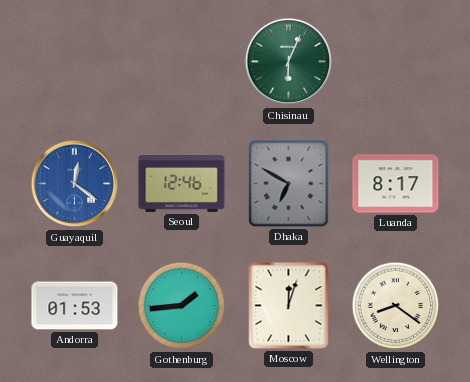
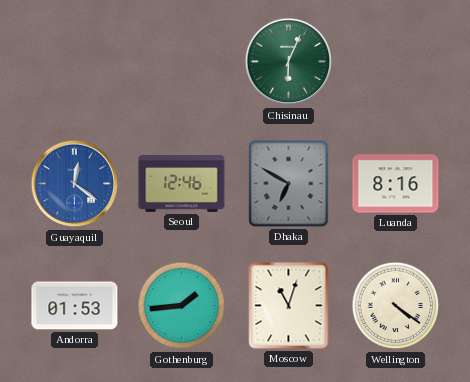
Luanda: 8:17 -> 8:16
Moscow: 12:03 -> 11:03
Wellington: 8:21 -> 4:21
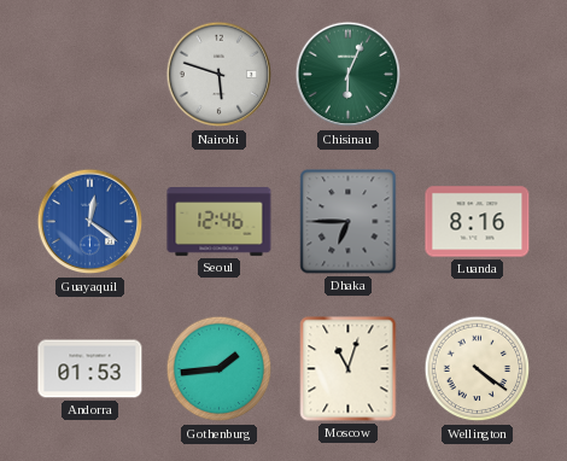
Nairobi: none -> 5:48
Dhaka: 6:50 -> 6:45
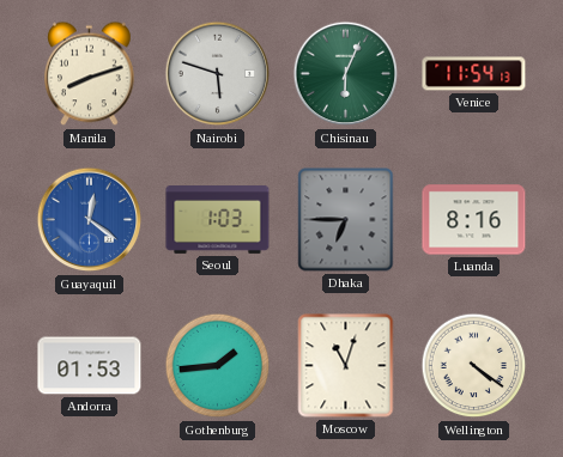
Manila: none -> 8:12
Venice: none -> 11:54
Seoul: 12:46 -> 1:03
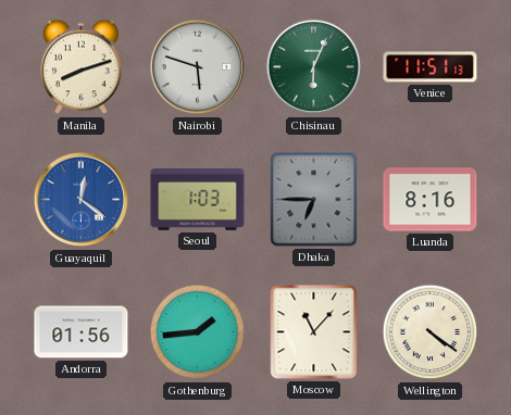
Venice: 11:54 -> 11:51
Andorra: 01:53 -> 01:56
Moscow: 11:03 -> 11:07
